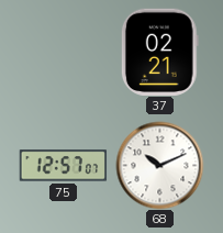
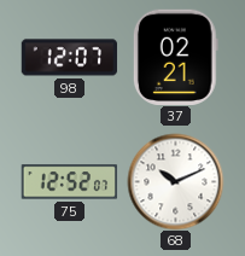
98: none -> 12:07
75: 12:57 -> 12:52
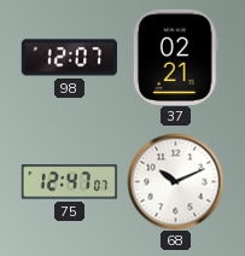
75: 12:52 -> 12:47
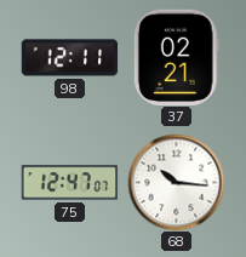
98: 12:07 -> 12:11
68: 10:11 -> 10:16
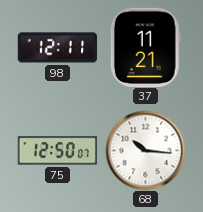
37: 02:21 -> 11:21
75: 12:47 -> 12:50
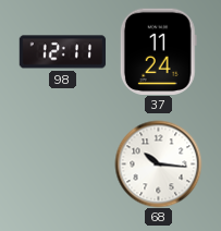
37: 11:21 -> 11:24
75: 12:50 -> none
